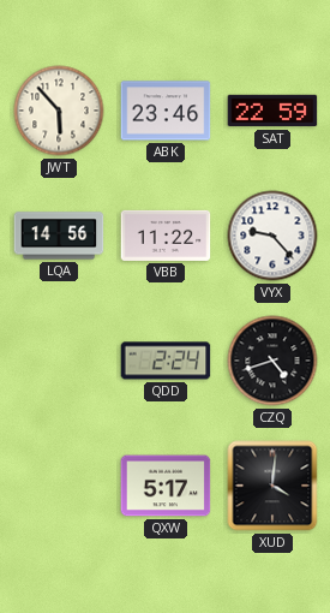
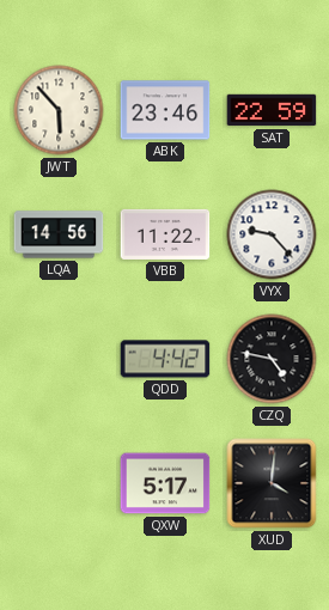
QDD: 2:24 -> 4:42
CZQ: 4:42 -> 4:47
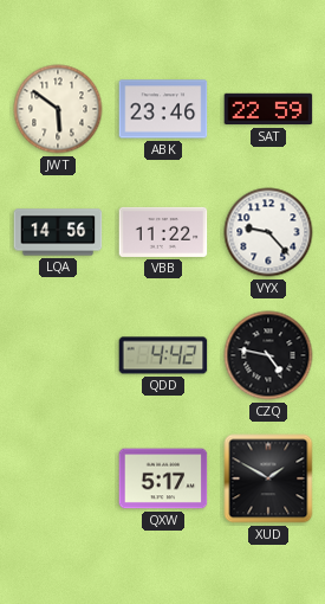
JWT: 5:53 -> 5:51
XUD: 4:01 -> 1:50
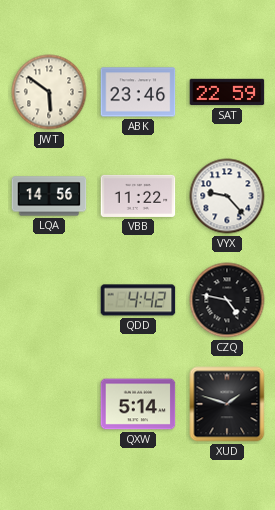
QXW: 5:17 -> 5:14
XUD: 1:50 -> 1:48
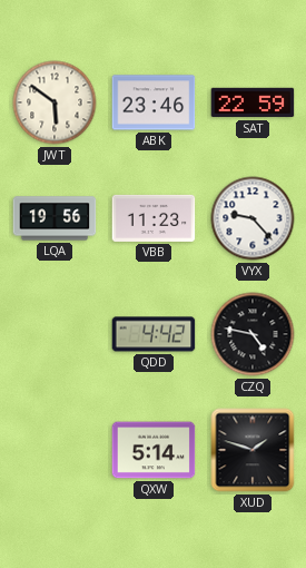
LQA: 14:56 -> 19:56
VBB: 11:22 -> 11:23
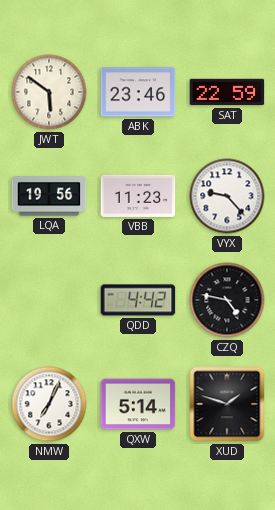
NMW: none -> 7:04
